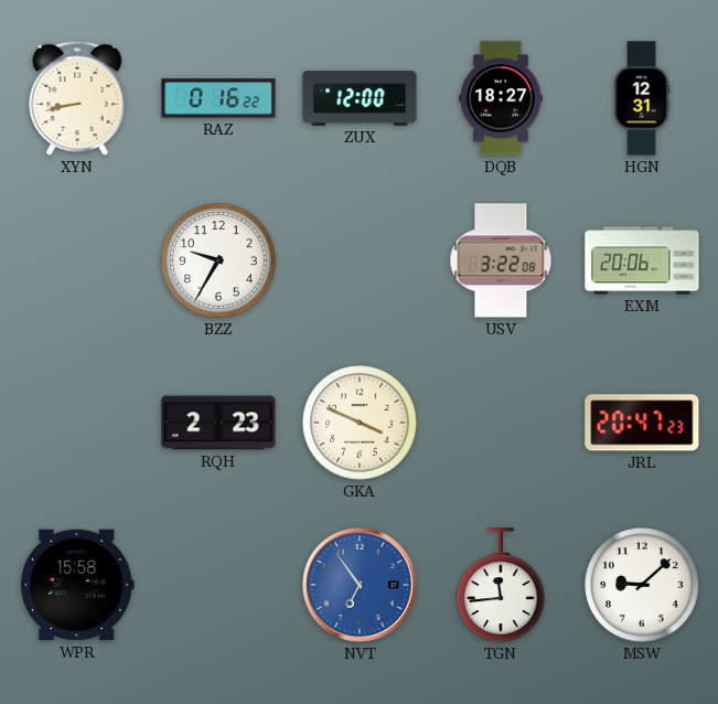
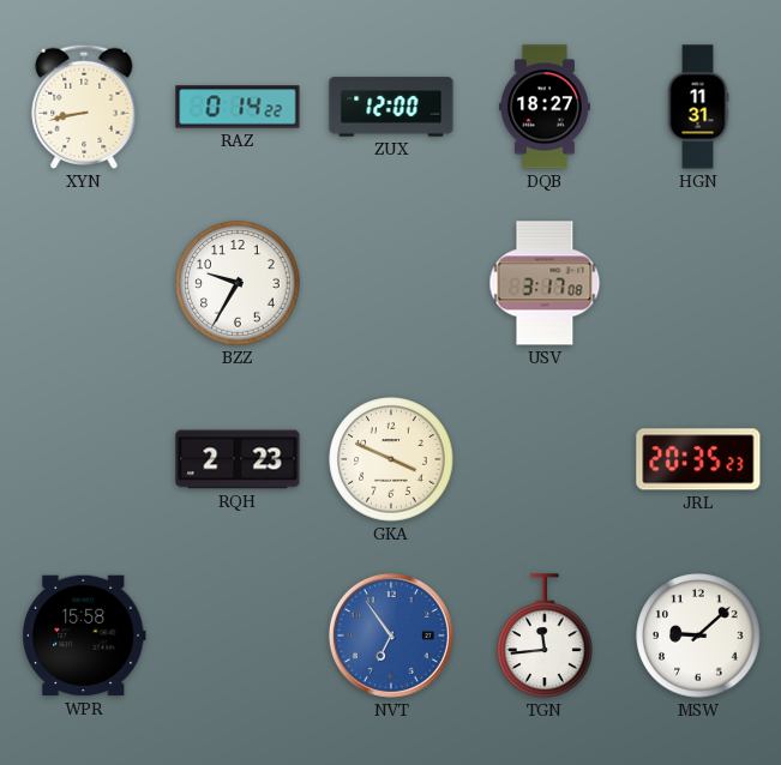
RAZ: 0:16 -> 0:14
HGN: 12:31 -> 11:31
USV: 3:22 -> 3:17
EXM: 20:06 -> none
JRL: 20:47 -> 20:35
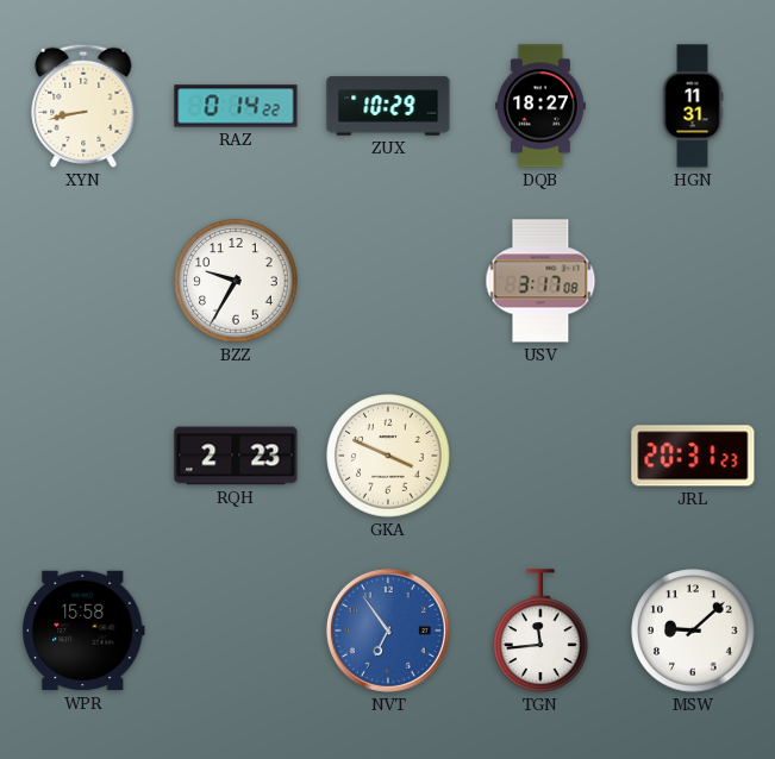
ZUX: 12:00 -> 10:29
JRL: 20:35 -> 20:31
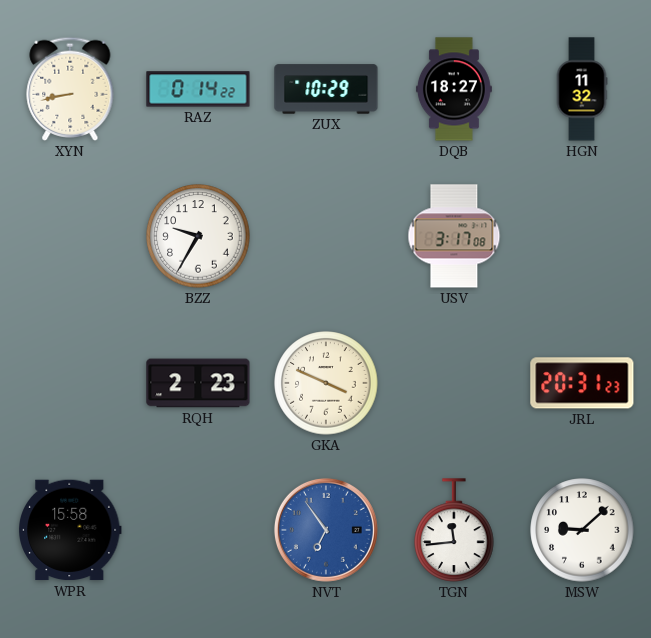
HGN: 11:31 -> 11:32
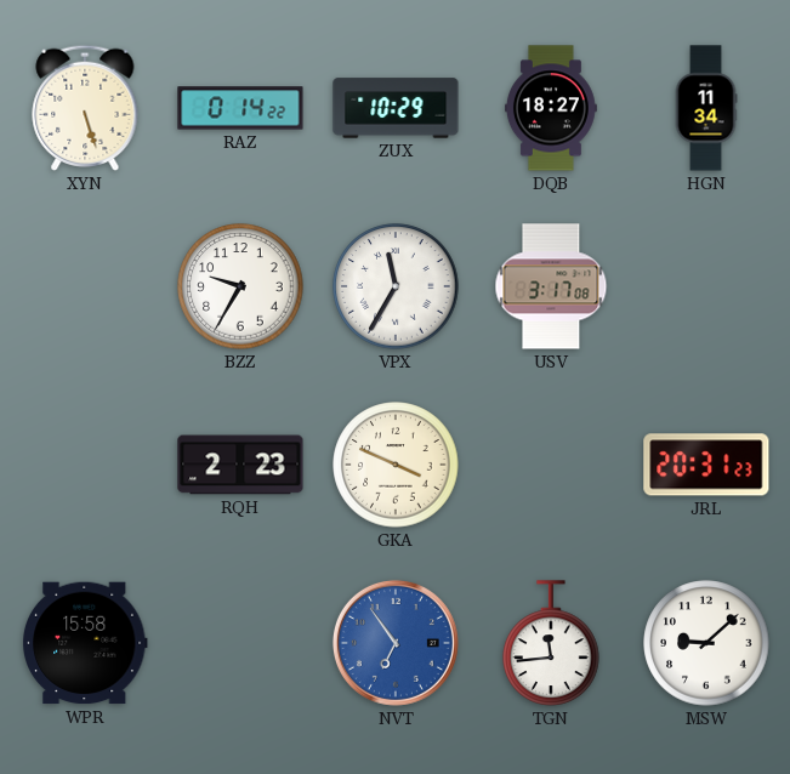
XYN: 8:43 -> 5:27
HGN: 11:32 -> 11:34
VPX: none -> 11:35
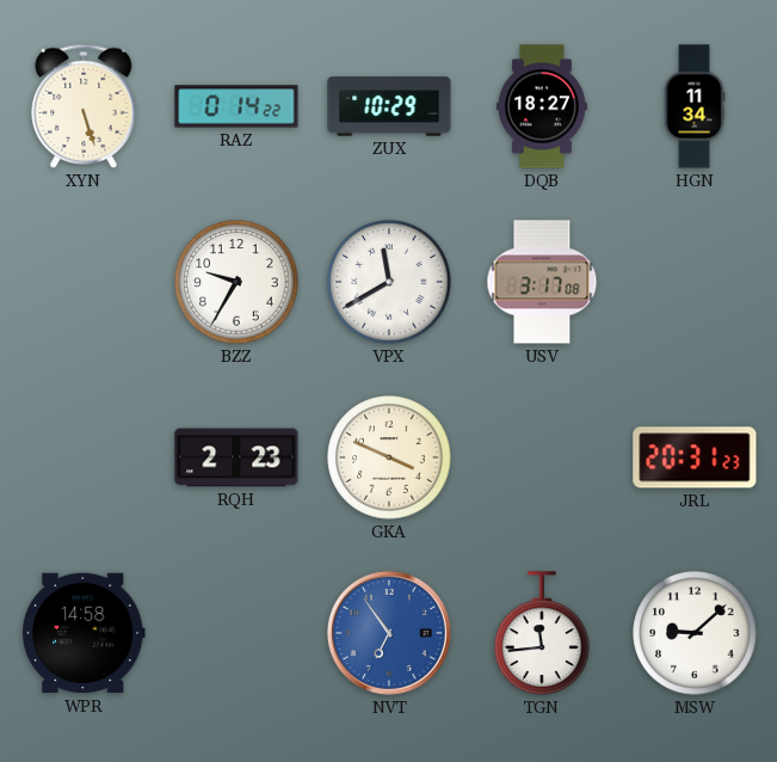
VPX: 11:35 -> 11:40
WPR: 15:58 -> 14:58
